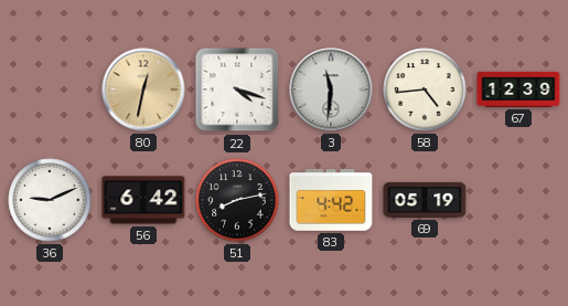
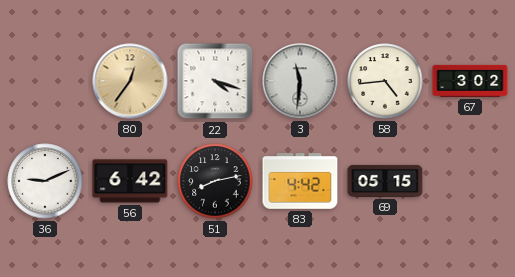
80: 12:32 -> 12:36
67: 12:39 -> 3:02
69: 05:19 -> 05:15
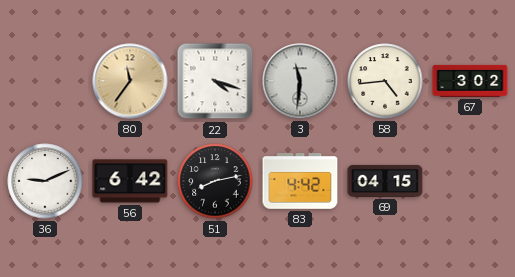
80: 12:36 -> 11:36
69: 05:15 -> 04:15
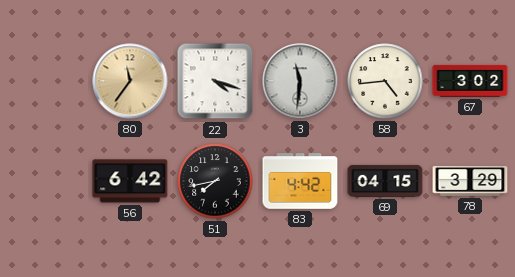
36: 9:11 -> none
51: 8:13 -> 7:43
78: none -> 3:29
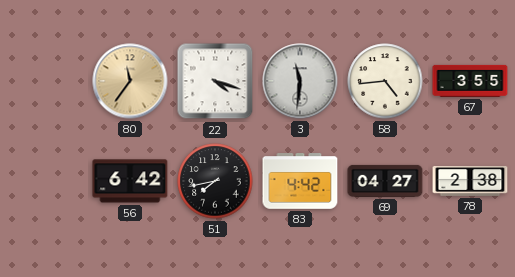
67: 3:02 -> 3:55
69: 04:15 -> 04:27
78: 3:29 -> 2:38
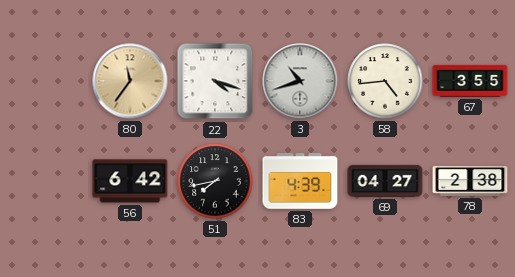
3: 11:31 -> 10:42
83: 4:42 -> 4:39
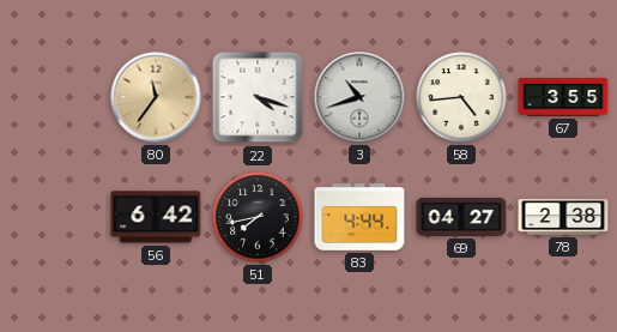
83: 4:39 -> 4:44
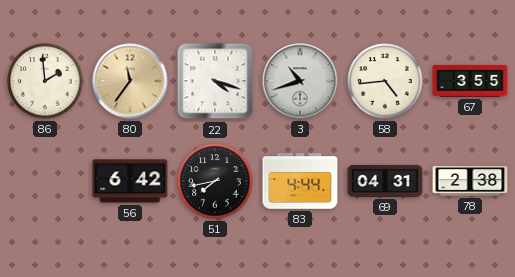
86: none -> 1:59
69: 04:27 -> 04:31
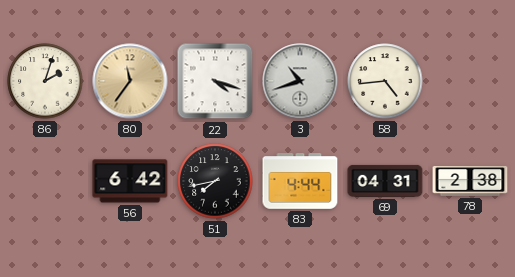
86: 1:59 -> 2:03
67: 3:55 -> none
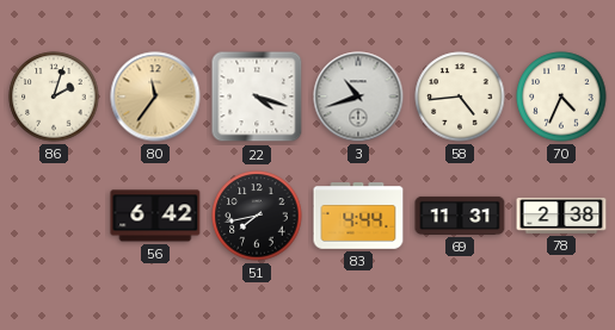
70: none -> 4:34
69: 04:31 -> 11:31
